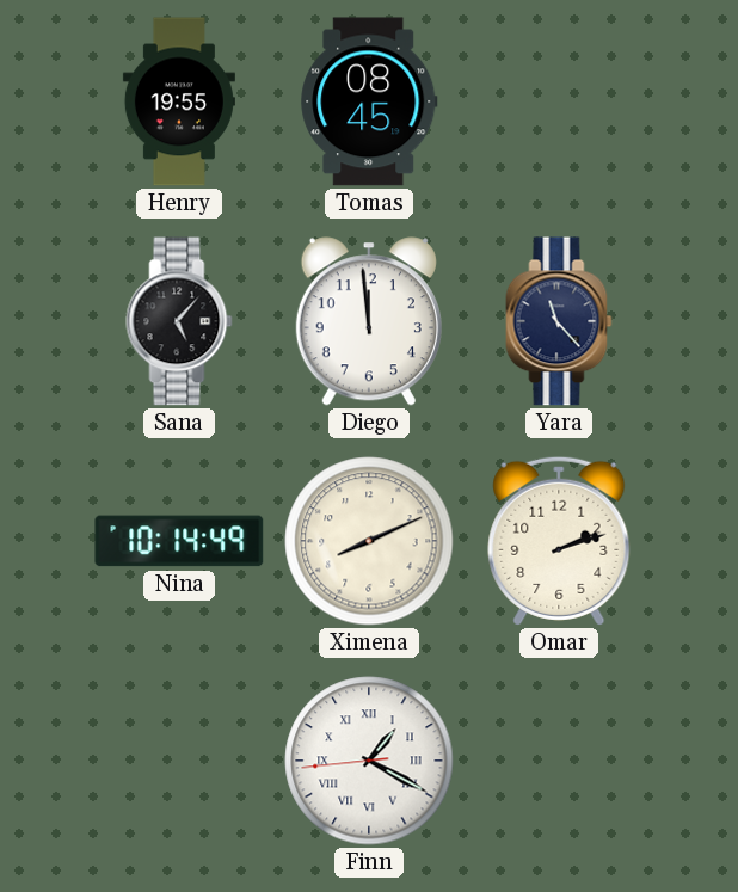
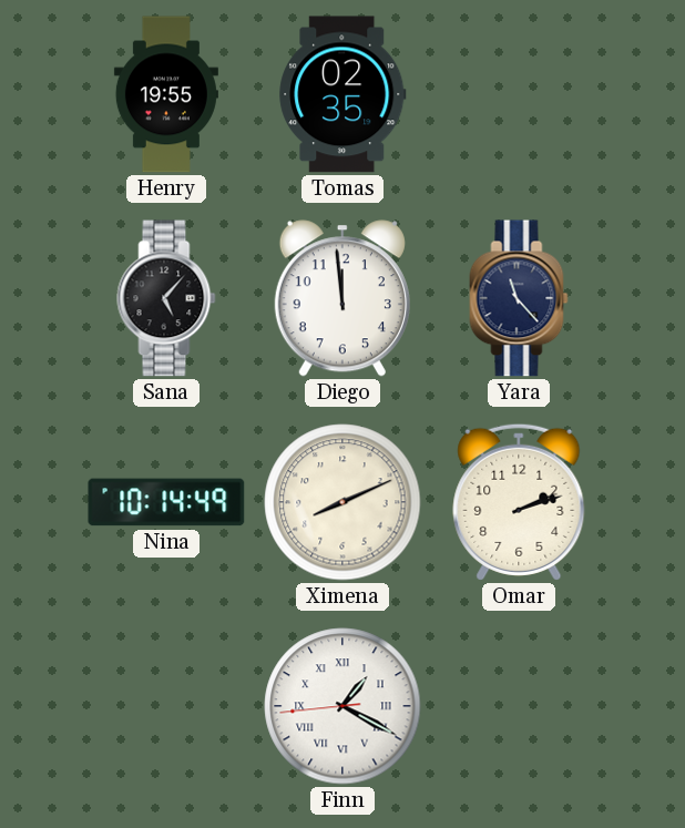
Tomas: 08:45 -> 02:35
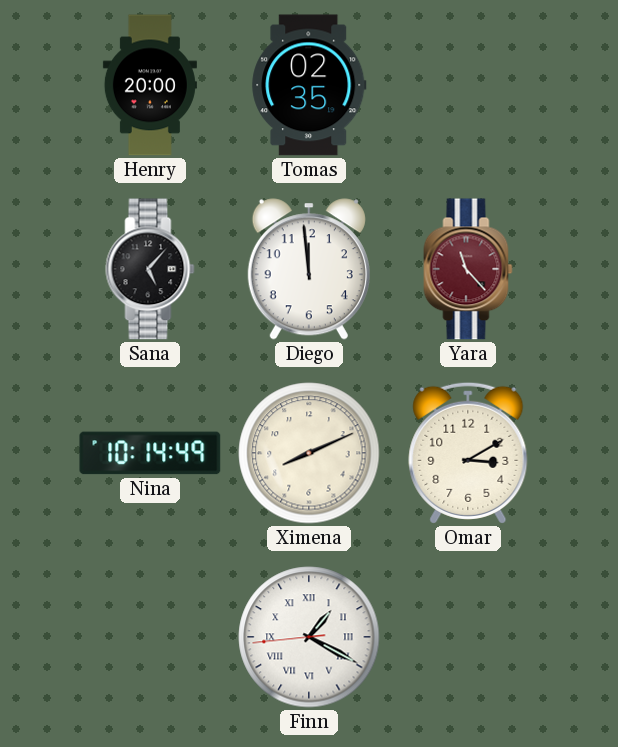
Henry: 19:55 -> 20:00
Yara dial: navy -> burgundy
Omar: 2:12 -> 3:10
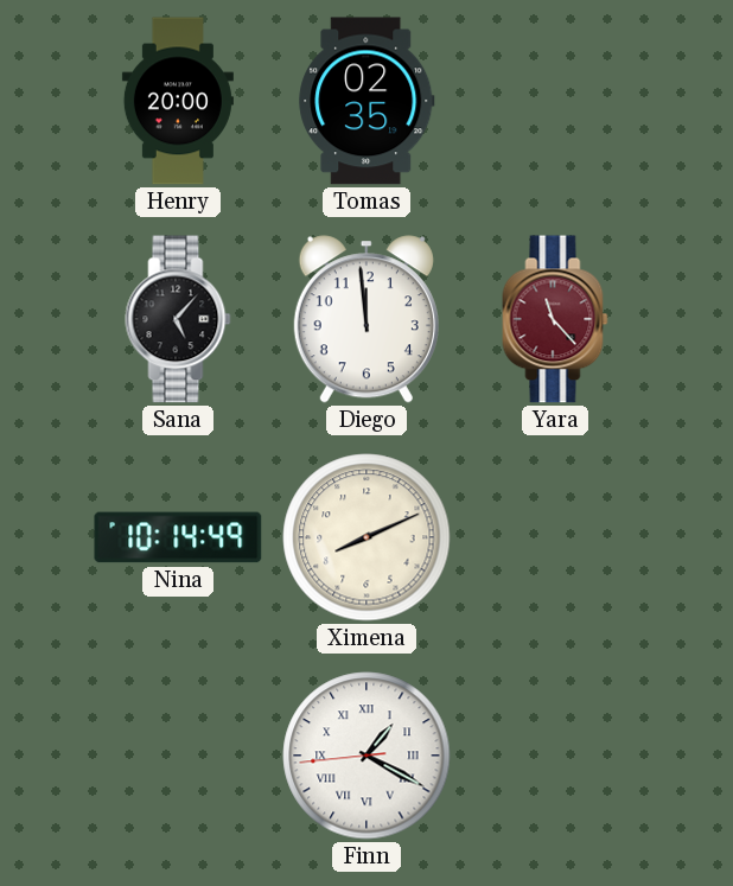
Omar: 3:10 -> none
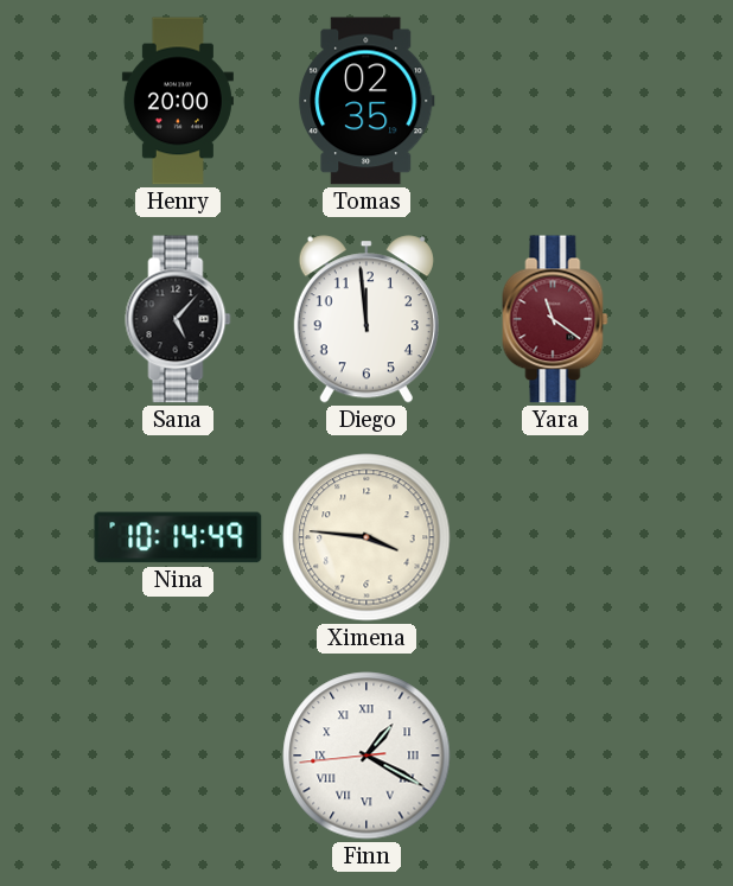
Yara: 11:23 -> 11:21
Ximena: 8:11 -> 3:46
